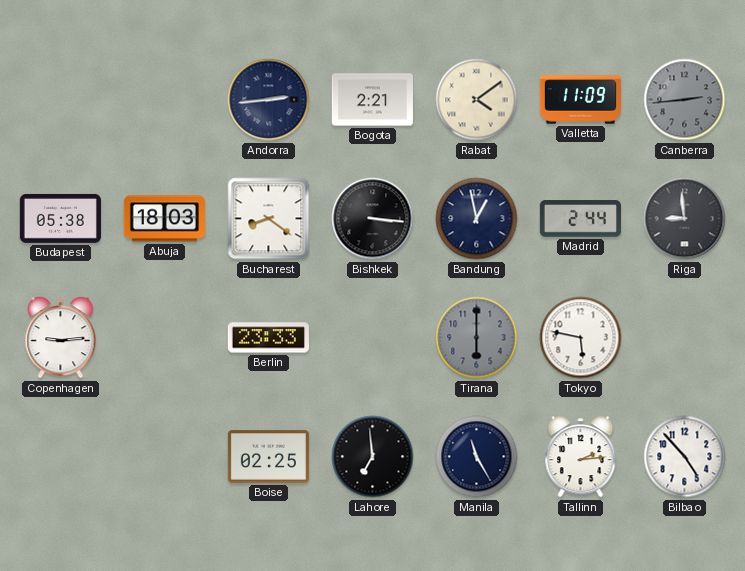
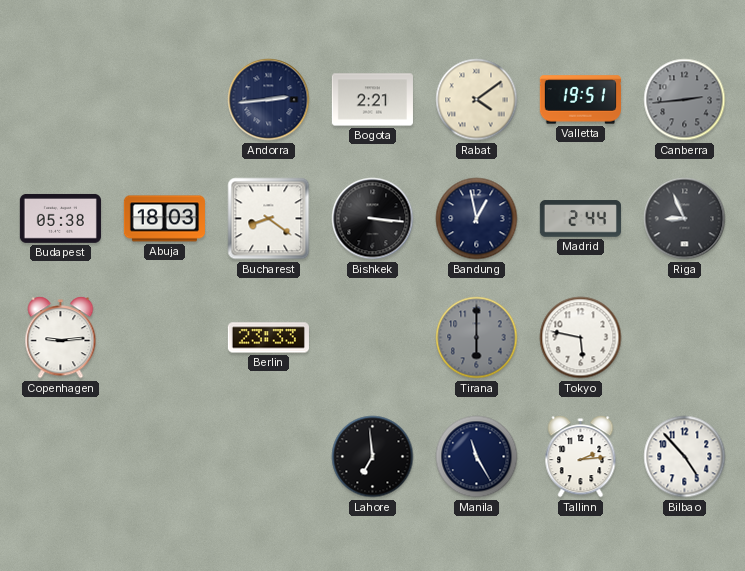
Valletta: 11:09 -> 19:51
Riga: 8:59 -> 8:56
Boise: 02:25 -> none
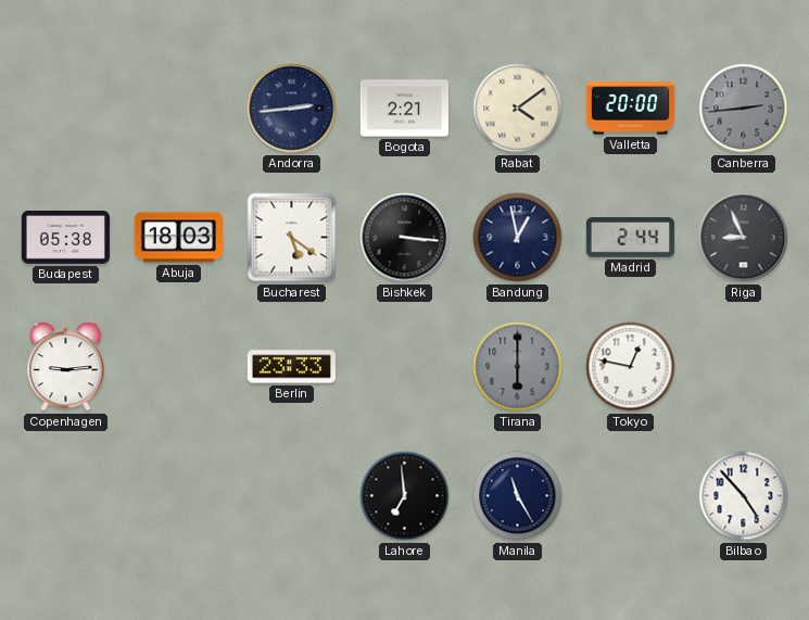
Valletta: 19:51 -> 20:00
Bucharest: 8:21 -> 5:21
Tokyo: 5:47 -> 12:47
Tallinn: 2:14 -> none
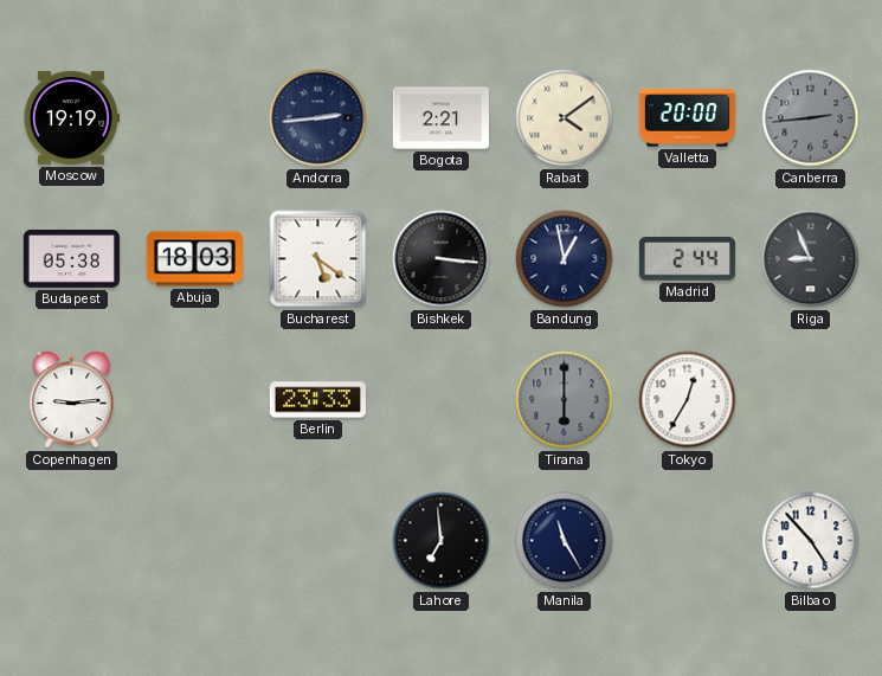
Moscow: none -> 19:19
Tokyo: 12:47 -> 12:35
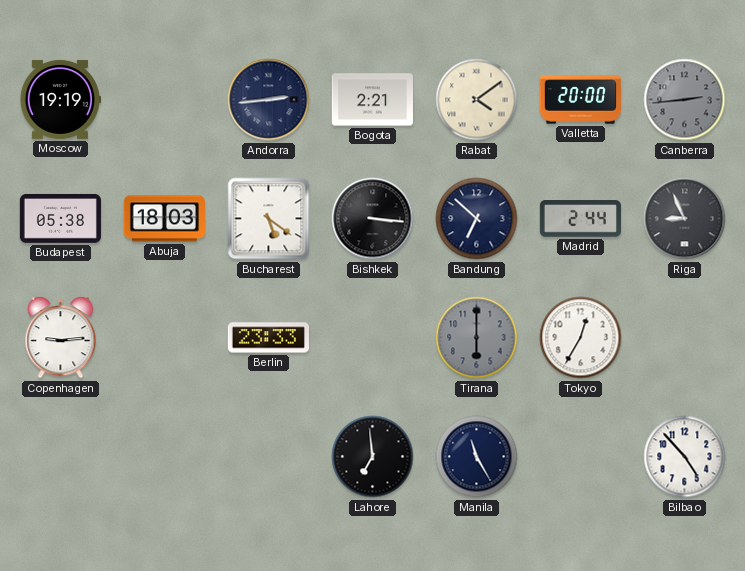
Bandung: 12:58 -> 6:52
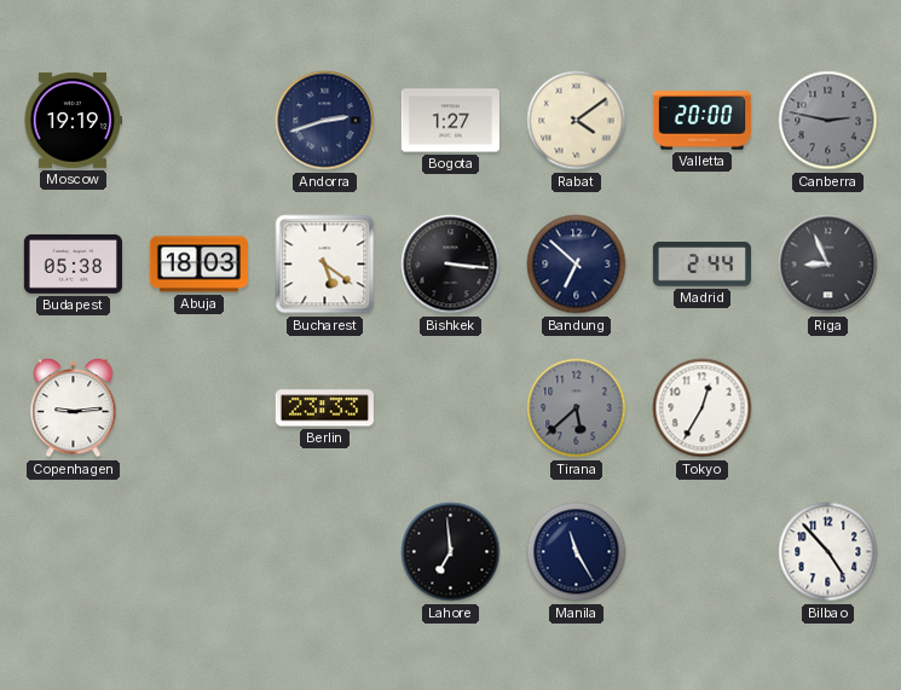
Andorra: 2:44 -> 2:42
Bogota: 2:21 -> 1:27
Canberra: 2:44 -> 2:47
Tirana: 6:00 -> 5:38
